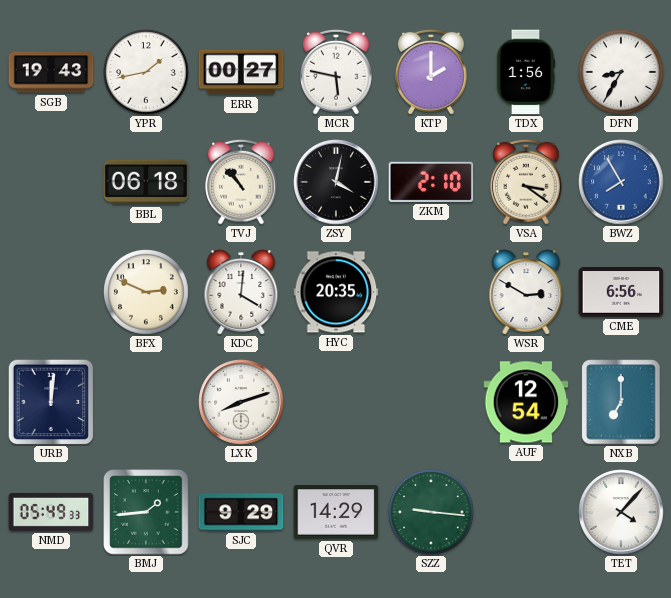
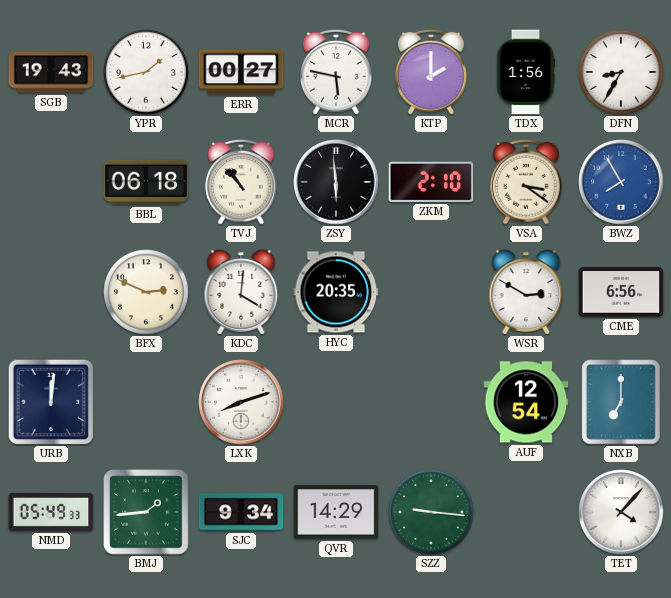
ZSY: 4:02 -> 5:59
SJC: 9:29 -> 9:34
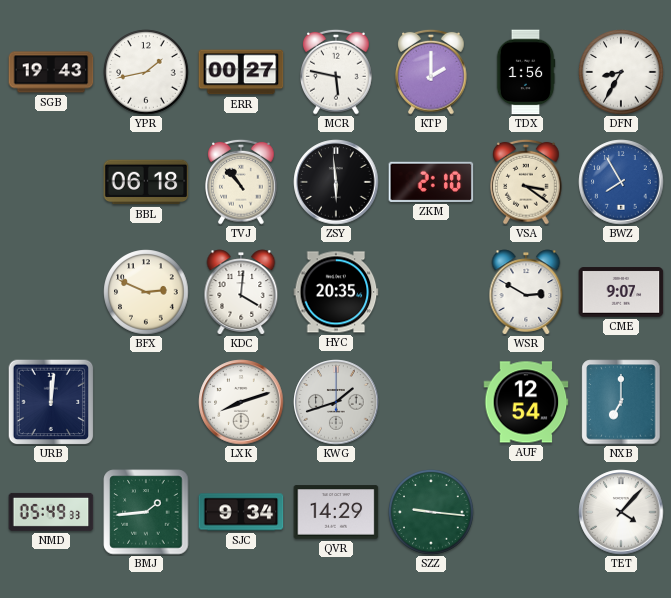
CME: 6:56 -> 9:07
KWG: none -> 1:42
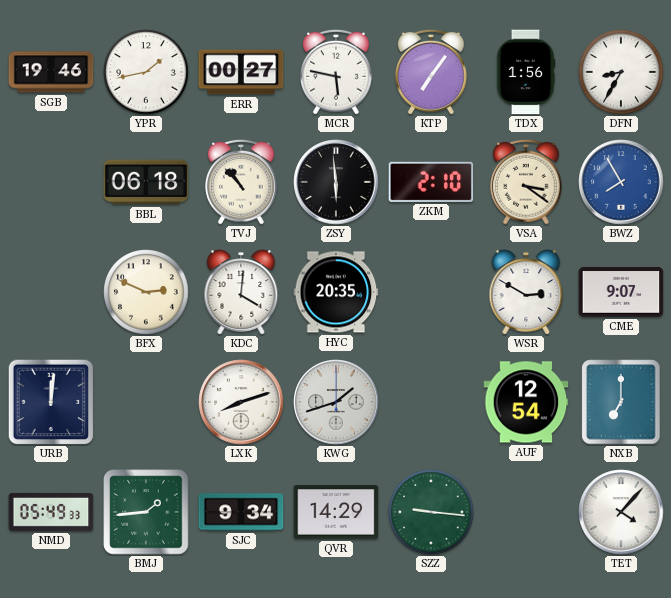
SGB: 19:43 -> 19:46
KTP: 2:00 -> 7:06
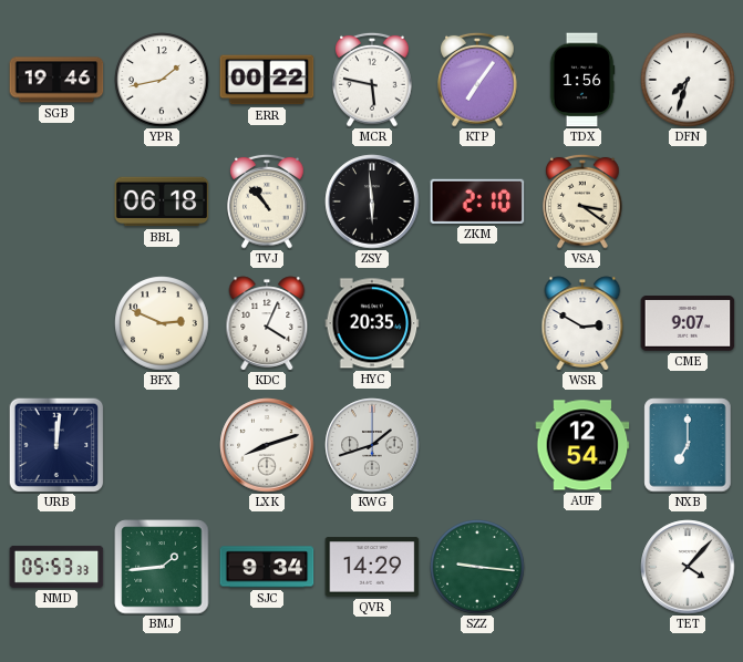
ERR: 00:27 -> 00:22
DFN: 8:35 -> 7:33
BWZ: 7:55 -> none
KDC: 4:01 -> 4:04
NMD: 05:49 -> 05:53
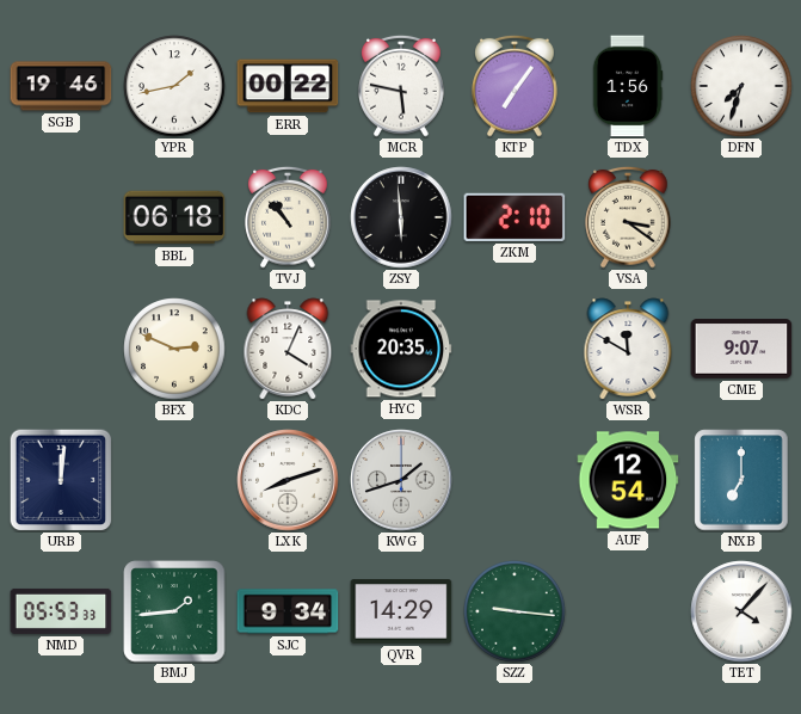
WSR: 2:50 -> 11:50
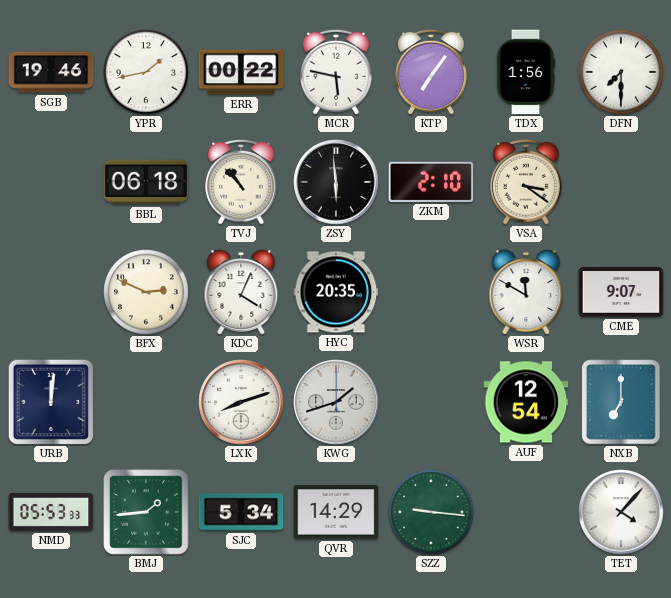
DFN: 7:33 -> 7:30
SJC: 9:34 -> 5:34
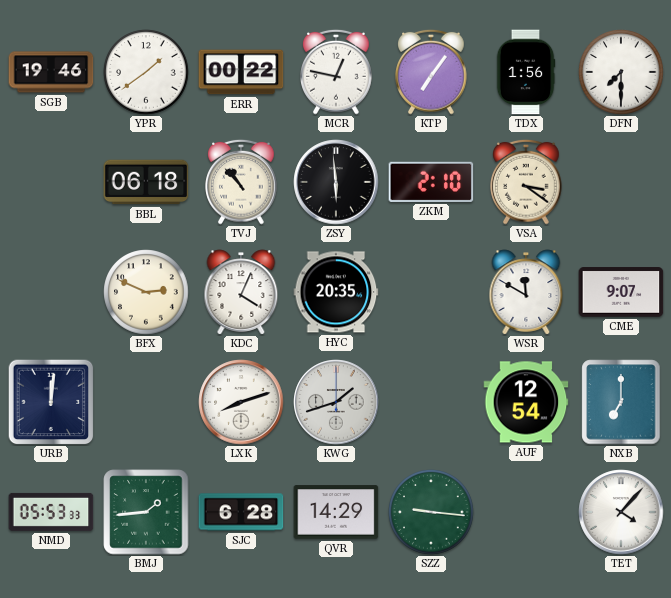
YPR: 1:43 -> 1:39
MCR: 5:47 -> 12:47
SJC: 5:34 -> 6:28
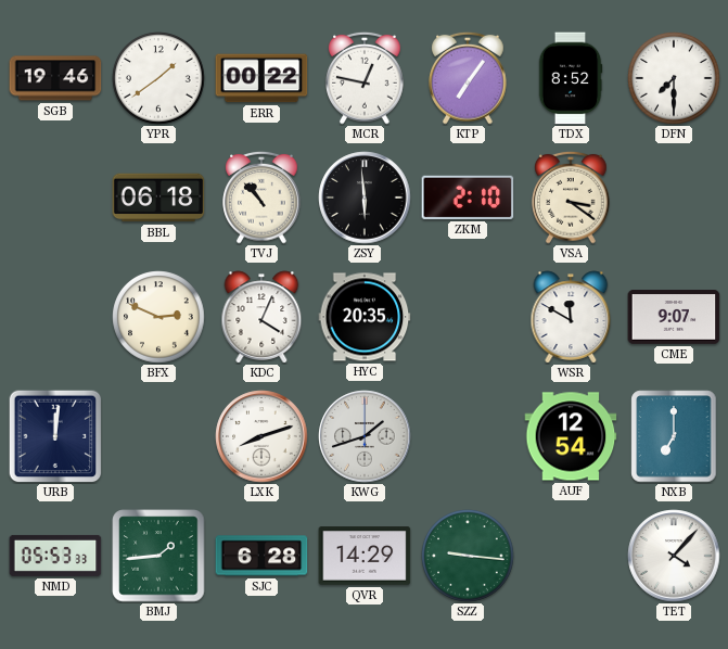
TDX: 1:56 -> 8:52
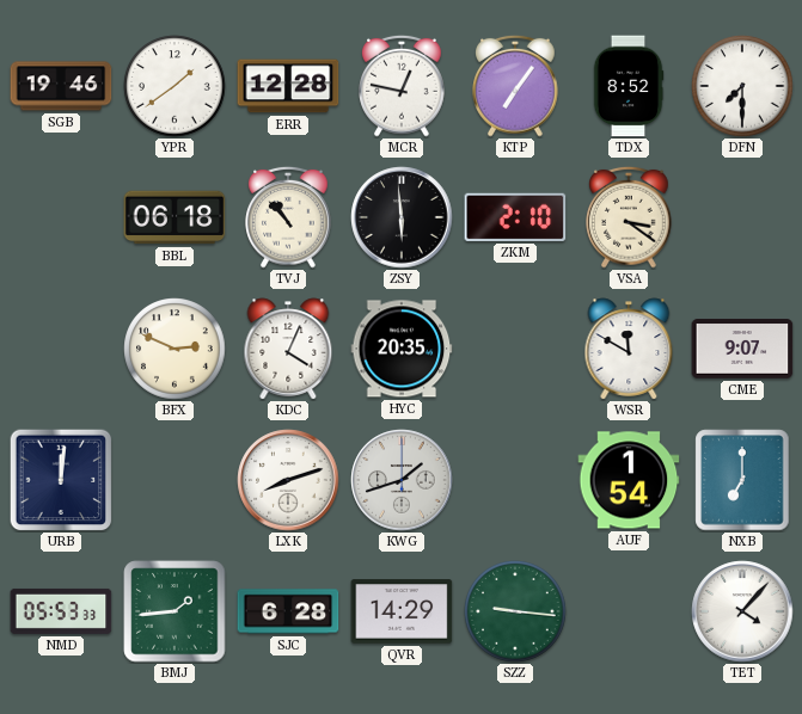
ERR: 00:22 -> 12:28
AUF: 12:54 -> 1:54
